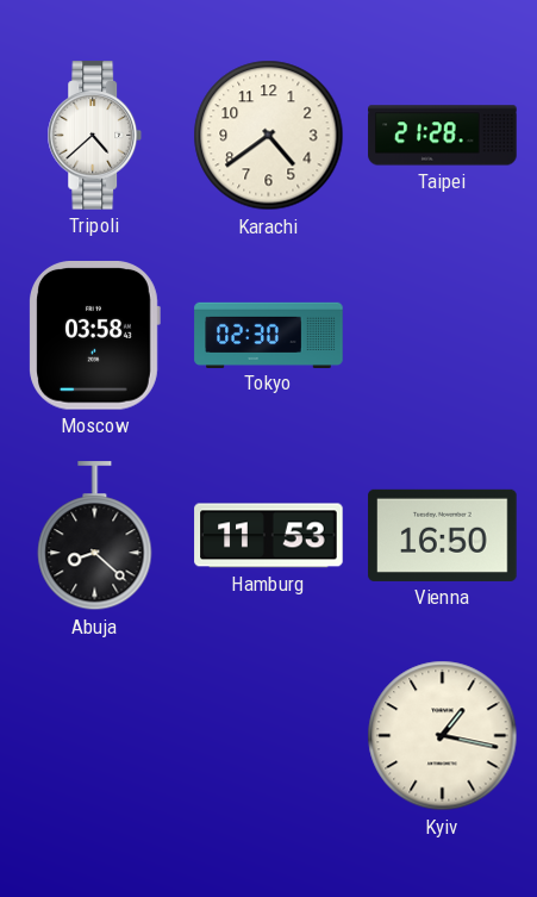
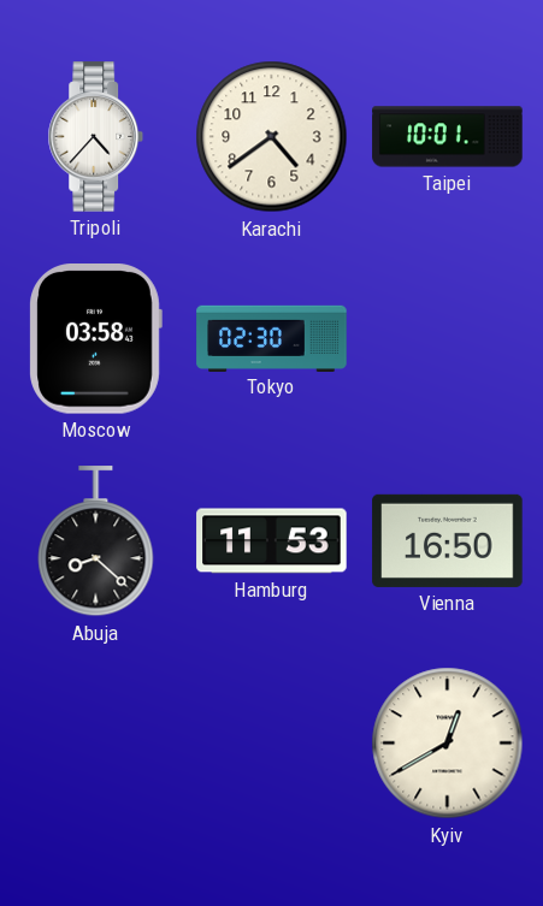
Tripoli: 4:38 -> 4:37
Taipei: 21:28 -> 10:01
Kyiv: 1:17 -> 12:40
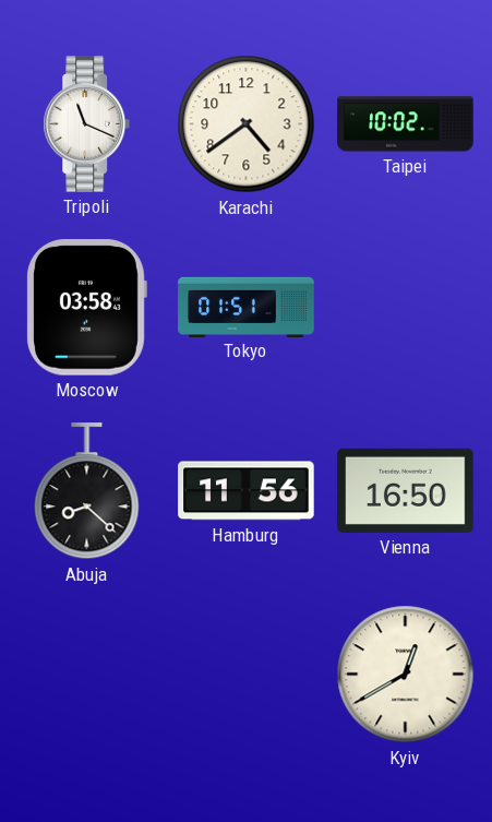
Tripoli: 4:37 -> 11:19
Taipei: 10:01 -> 10:02
Tokyo: 02:30 -> 01:51
Hamburg: 11:53 -> 11:56
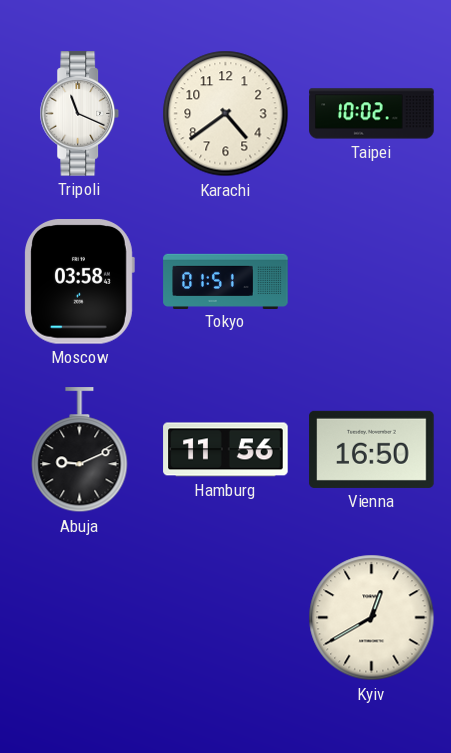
Abuja: 8:22 -> 9:11
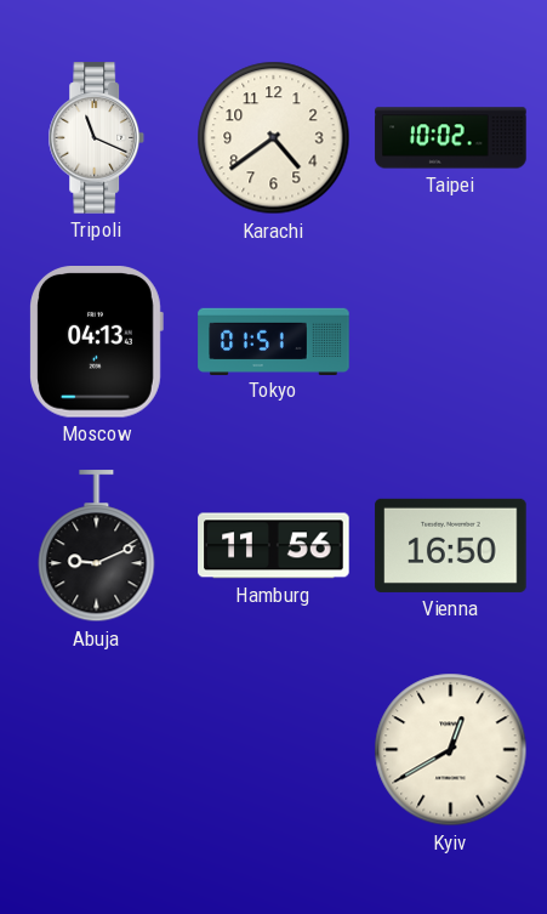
Moscow: 03:58 -> 04:13
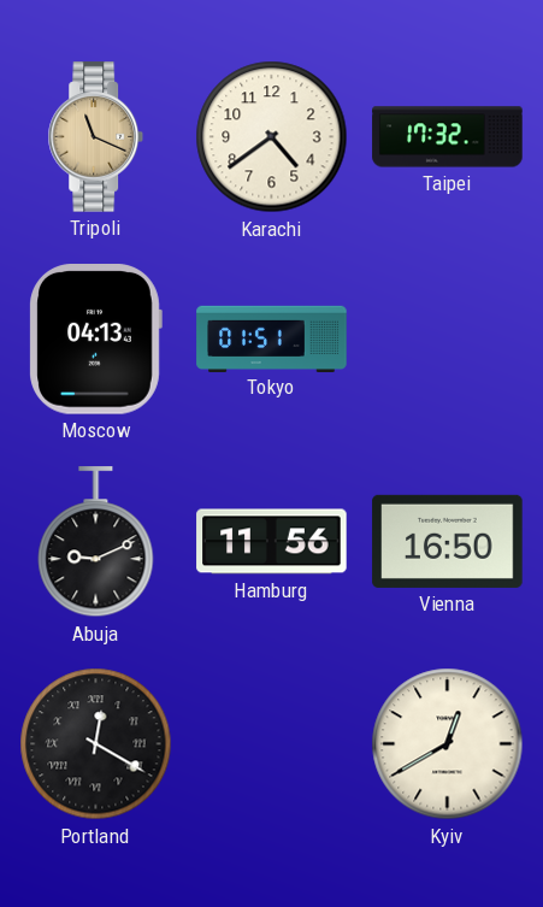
Tripoli dial: white -> champagne
Taipei: 10:02 -> 17:32
Portland: none -> 12:20
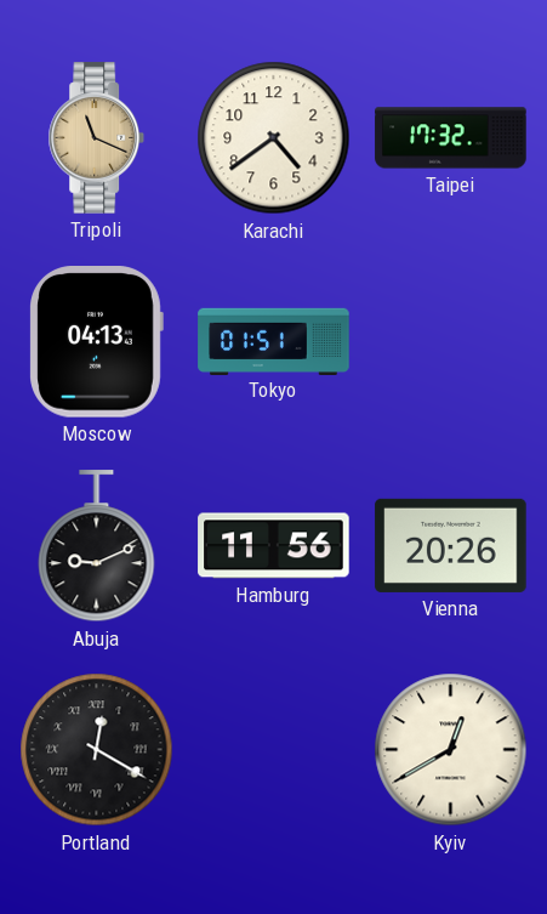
Vienna: 16:50 -> 20:26
